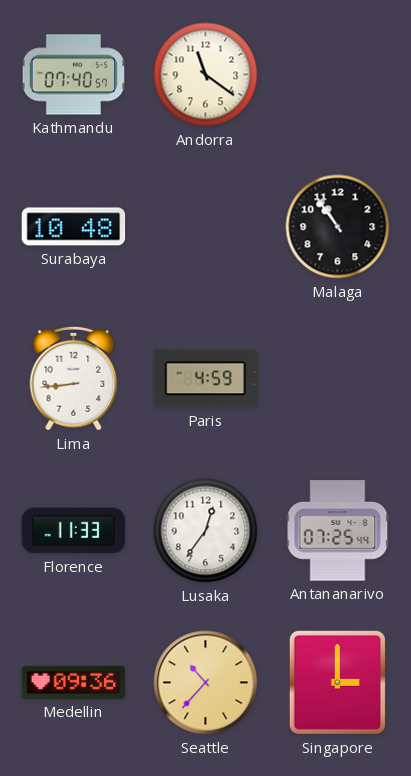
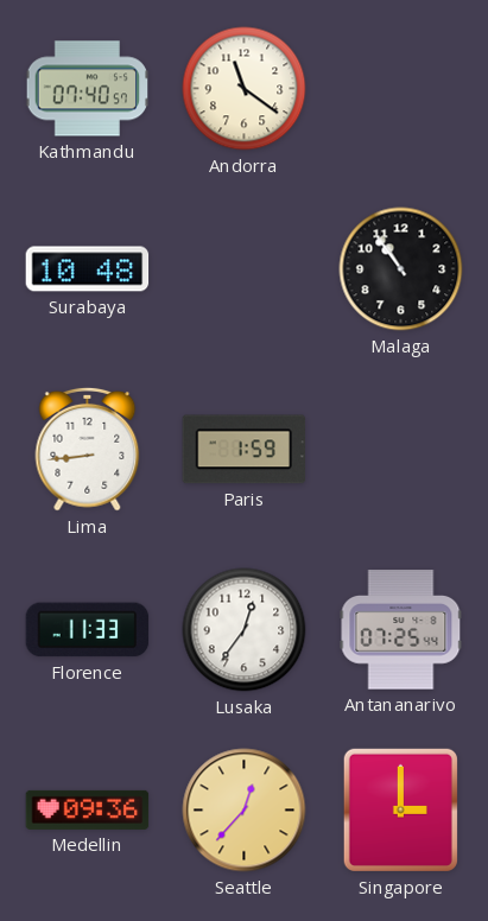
Paris: 4:59 -> 1:59
Seattle: 10:37 -> 12:37
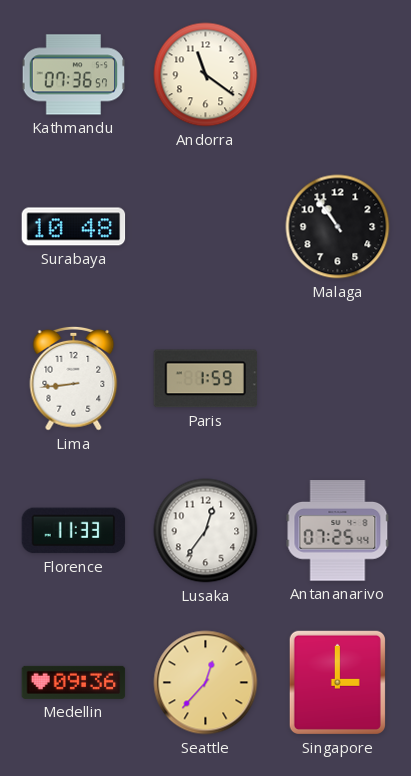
Kathmandu: 07:40 -> 07:36
